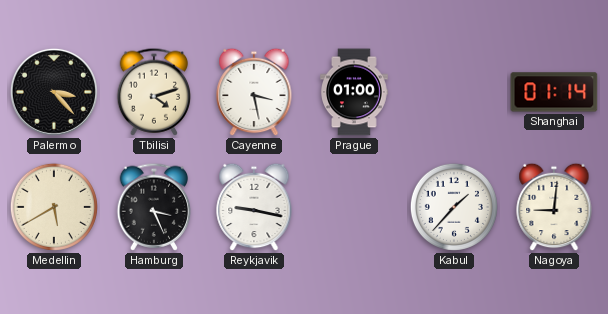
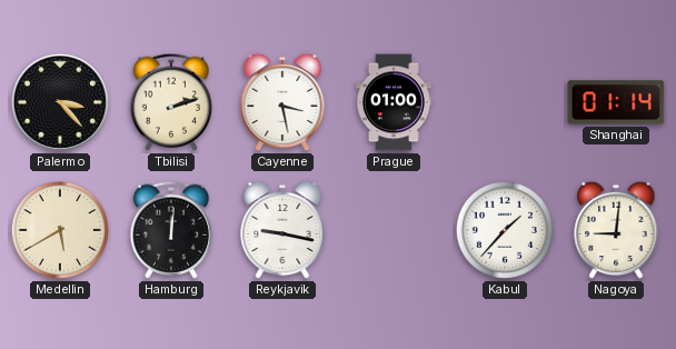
Tbilisi: 4:12 -> 2:12
Hamburg: 3:26 -> 12:01
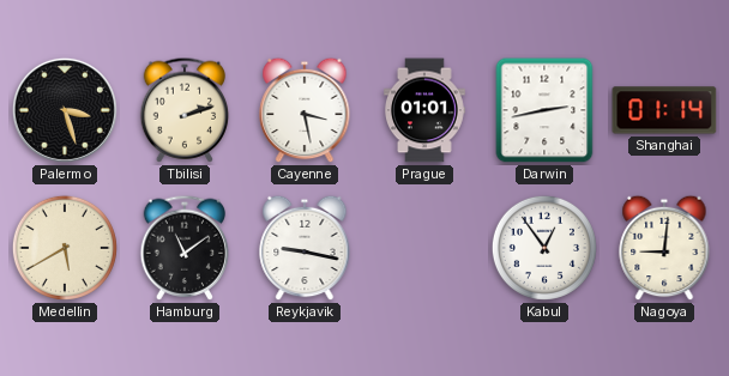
Palermo: 3:23 -> 3:27
Prague: 01:00 -> 01:01
Darwin: none -> 2:43
Hamburg: 12:01 -> 11:09
Kabul: 1:37 -> 12:54
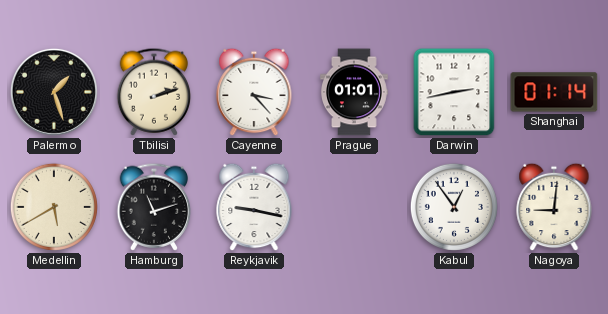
Palermo: 3:27 -> 1:27
Cayenne: 3:28 -> 3:23
Hamburg: 11:09 -> 11:12
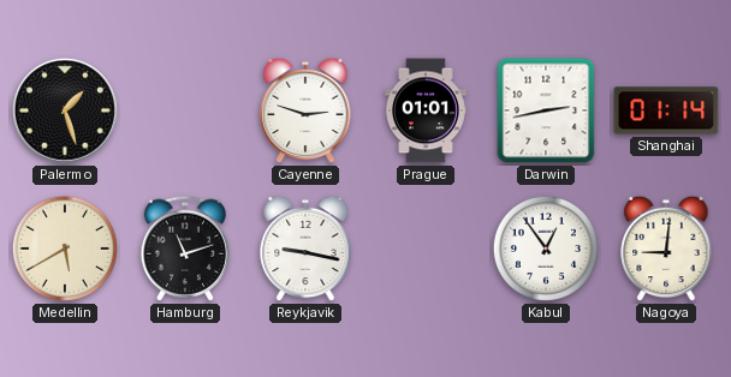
Tbilisi: 2:12 -> none
Cayenne: 3:23 -> 2:48
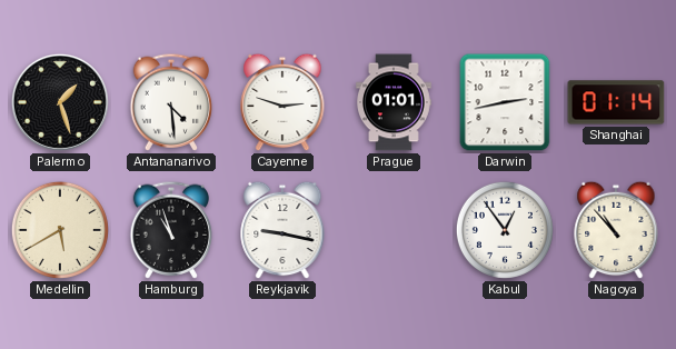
Antananarivo: none -> 4:29
Hamburg: 11:12 -> 10:57
Nagoya: 9:01 -> 10:53
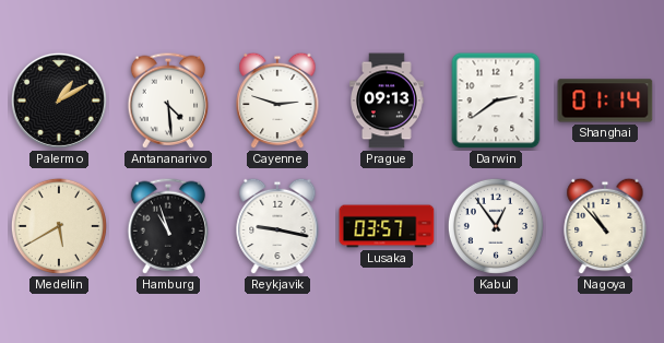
Palermo: 1:27 -> 1:10
Prague: 01:01 -> 09:13
Darwin: 2:43 -> 2:39
Lusaka: none -> 03:57
